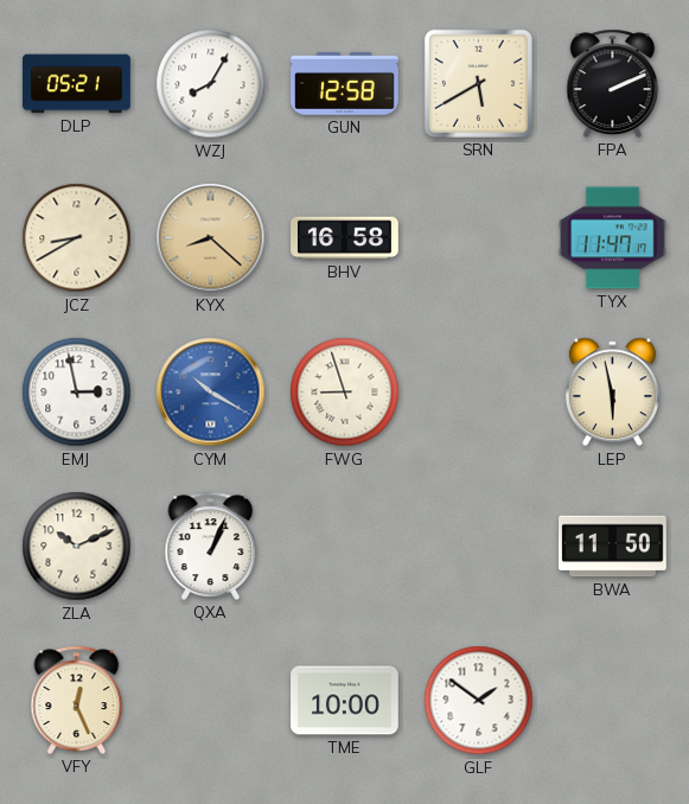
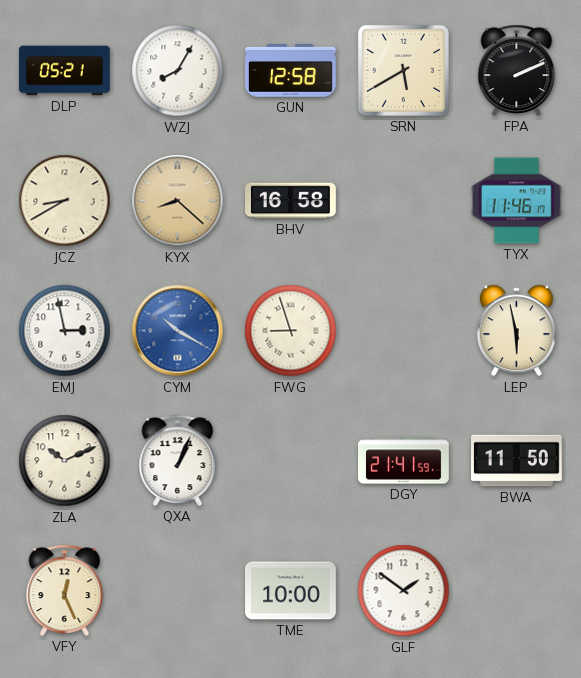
TYX: 11:47 -> 11:46
DGY: none -> 21:41
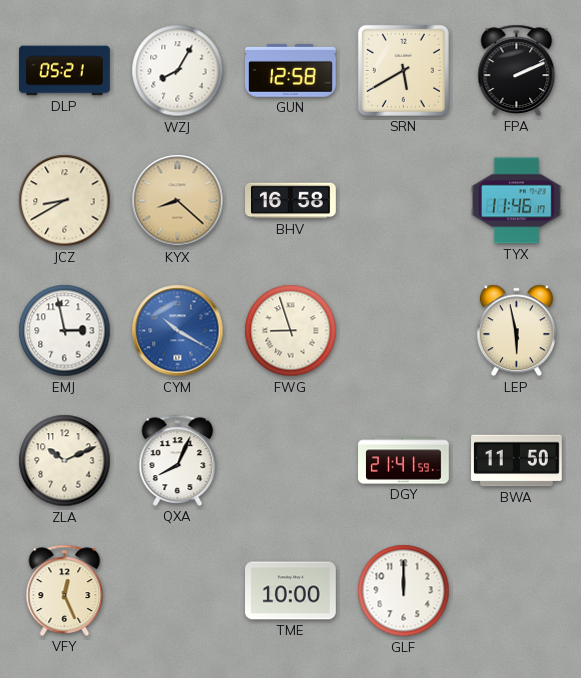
QXA: 1:04 -> 8:04
GLF: 1:51 -> 12:00
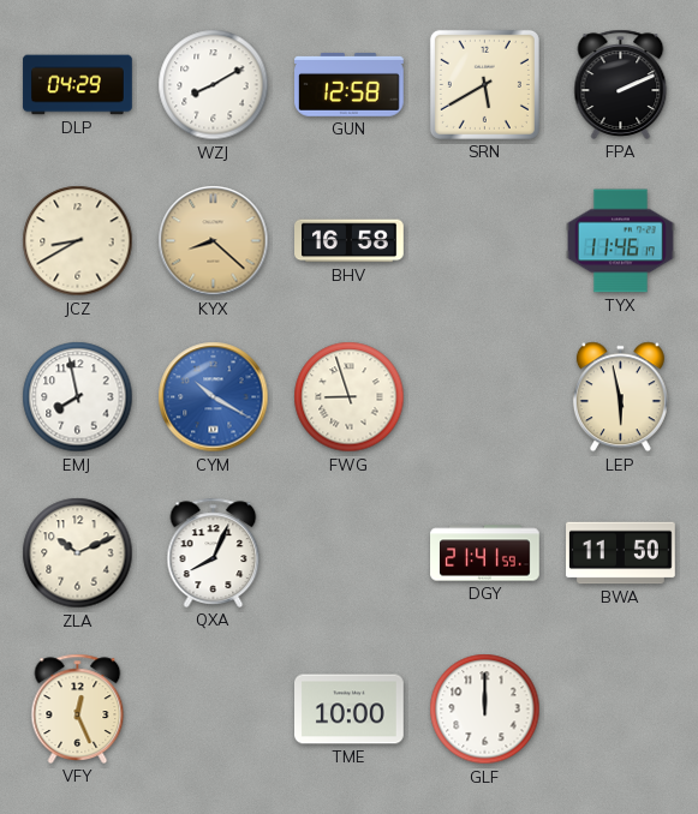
DLP: 05:21 -> 04:29
WZJ: 8:05 -> 8:10
EMJ: 2:58 -> 7:58
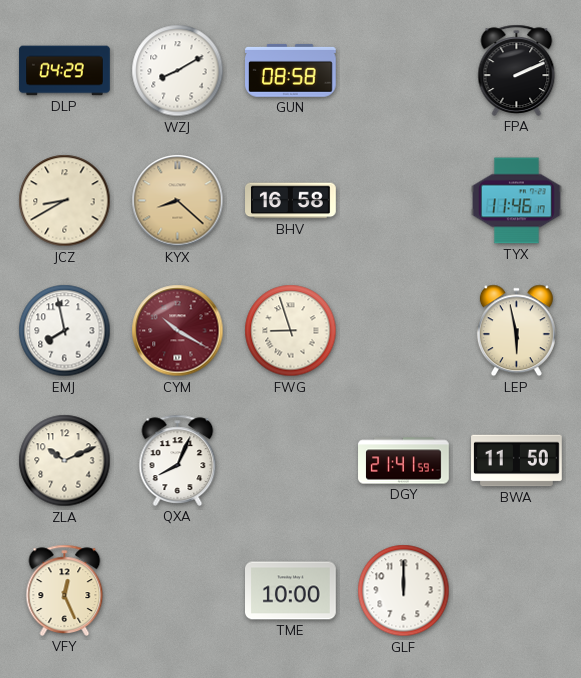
GUN: 12:58 -> 08:58
SRN: 5:40 -> none
CYM dial: blue -> burgundy
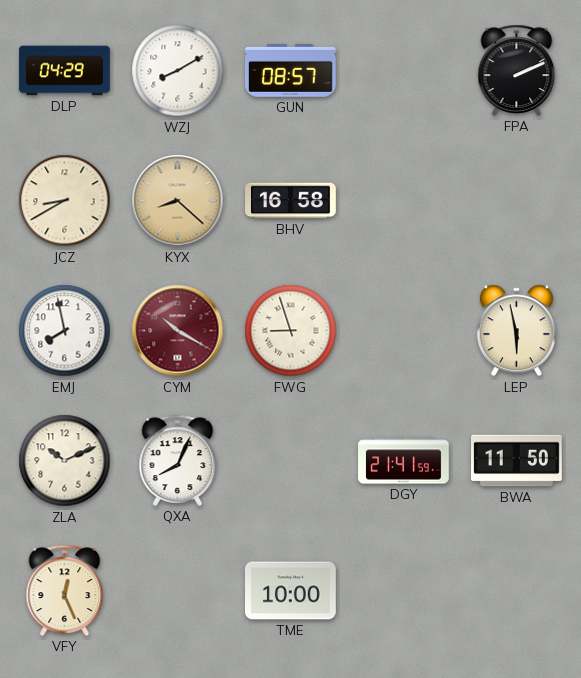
GUN: 08:58 -> 08:57
TYX: 11:46 -> none
GLF: 12:00 -> none
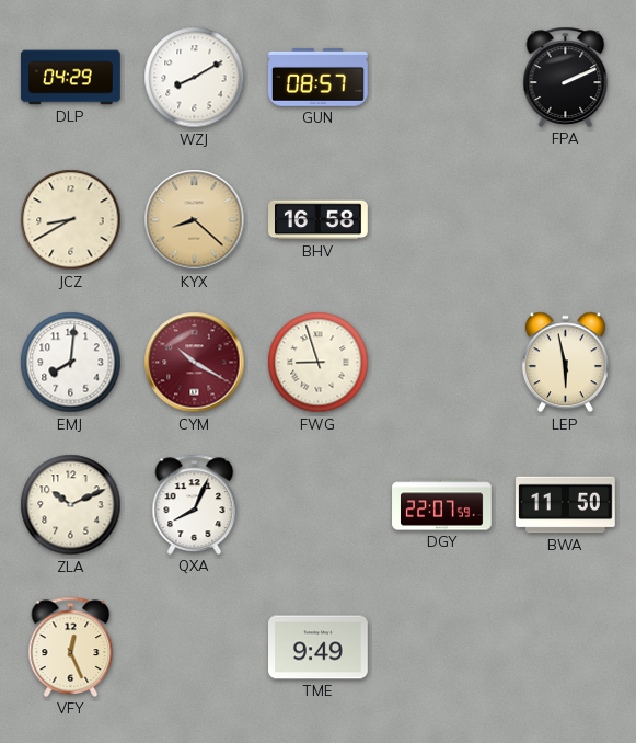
EMJ: 7:58 -> 8:01
DGY: 21:41 -> 22:07
TME: 10:00 -> 9:49
